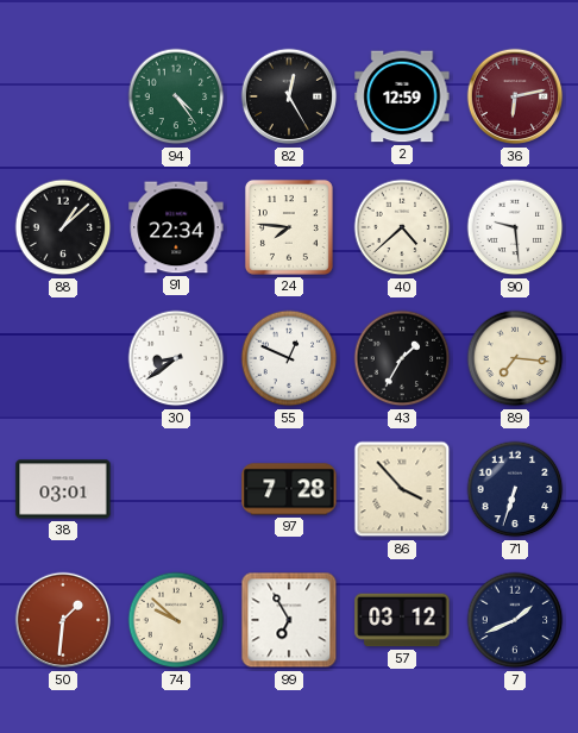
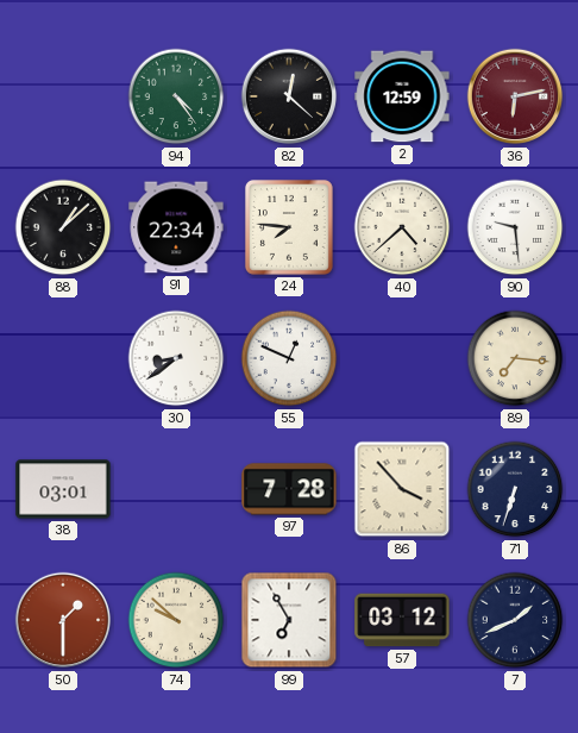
82: 12:25 -> 12:22
43: 1:35 -> none
50: 1:31 -> 1:30
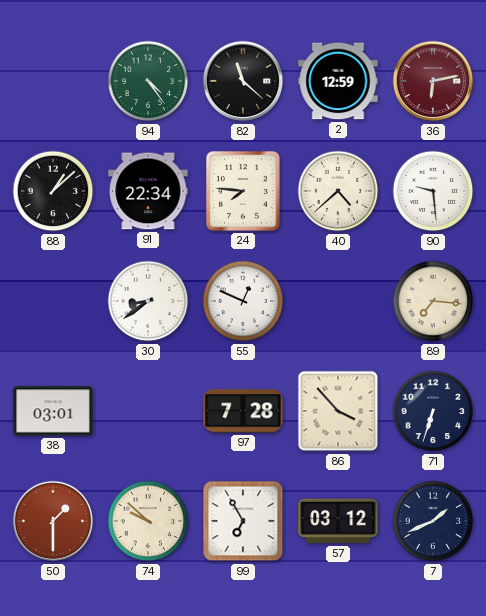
82: 12:22 -> 11:22
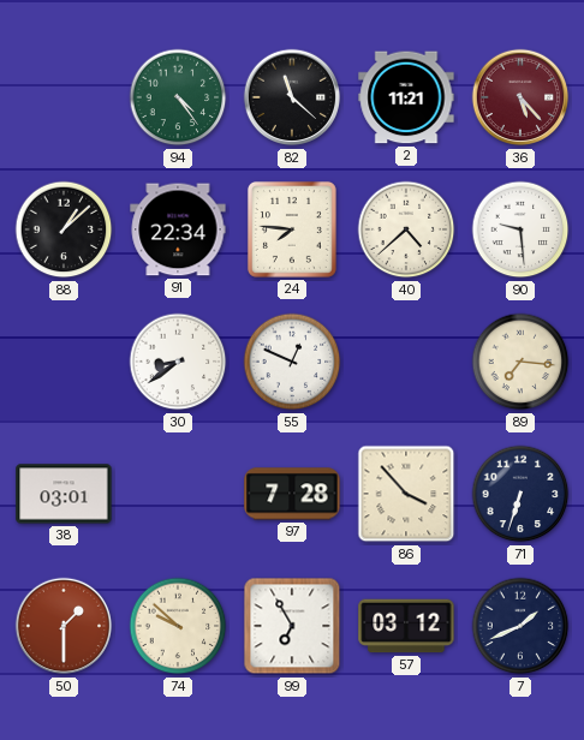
2: 12:59 -> 11:21
36: 6:13 -> 5:23
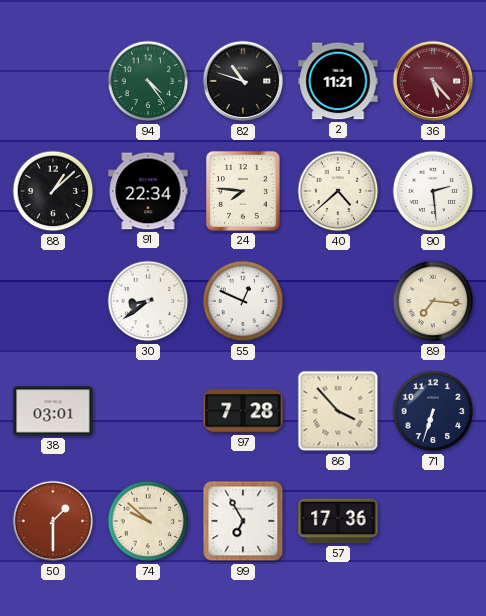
82: 11:22 -> 10:48
90: 9:29 -> 2:29
57: 03:12 -> 17:36
7: 1:41 -> none
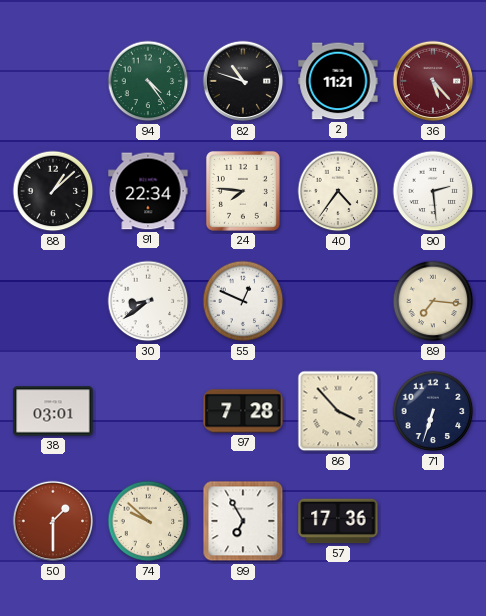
40: 4:38 -> 4:36
